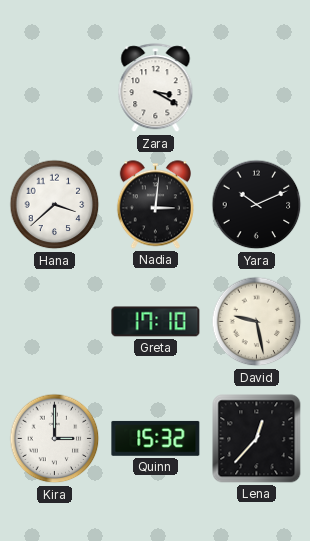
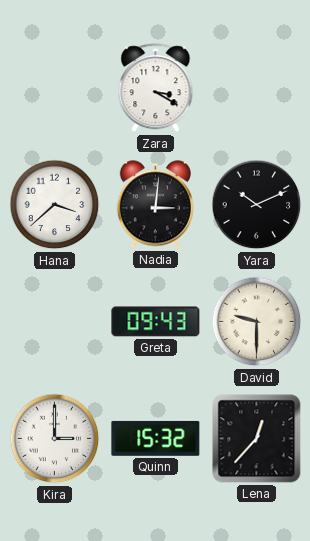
Greta: 17:10 -> 09:43
David: 9:28 -> 9:30
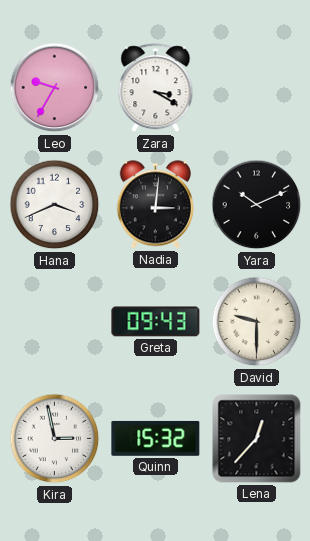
Leo: none -> 9:35
Hana: 3:38 -> 3:41
Kira: 3:00 -> 2:58
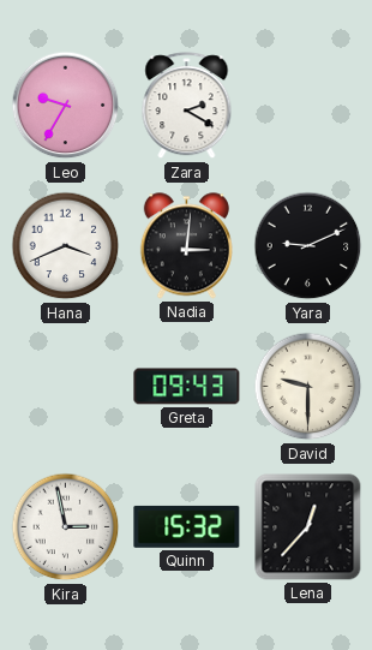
Zara: 3:20 -> 2:20
Yara: 10:11 -> 9:11
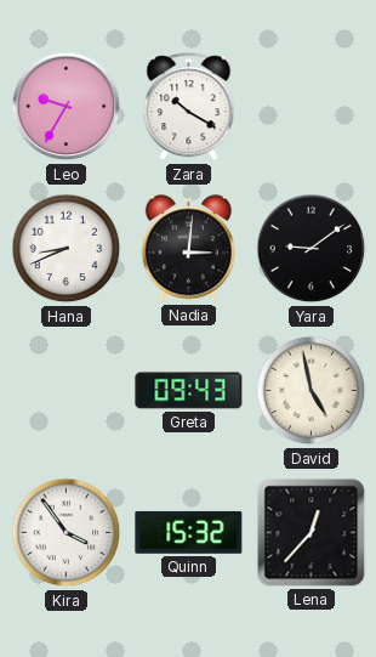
Zara: 2:20 -> 10:20
Hana: 3:41 -> 8:41
Yara: 9:11 -> 9:09
David: 9:30 -> 4:58
Kira: 2:58 -> 3:54
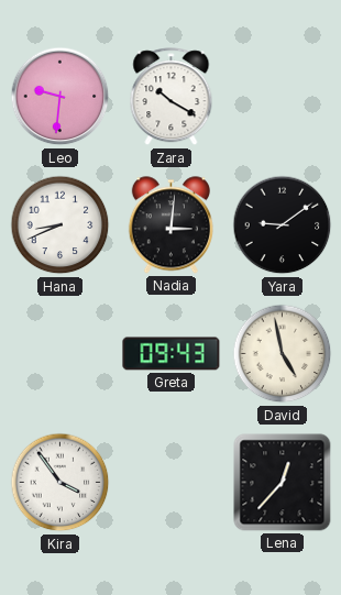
Leo: 9:35 -> 9:31
Quinn: 15:32 -> none
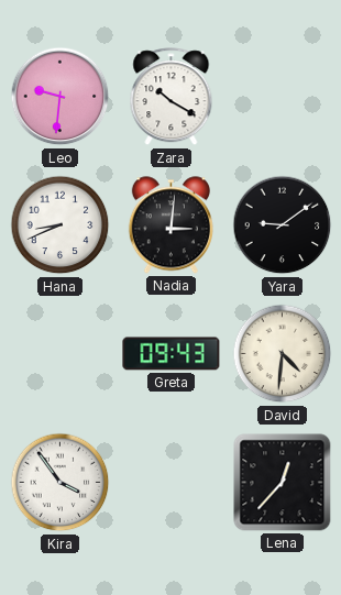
David: 4:58 -> 4:31
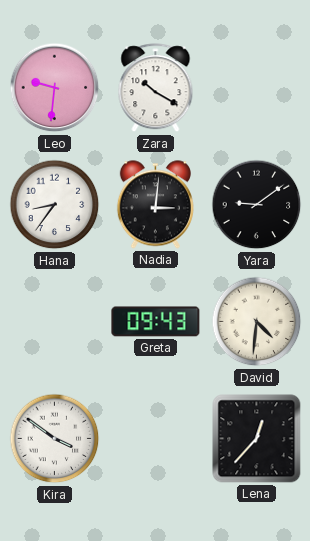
Hana: 8:41 -> 8:36
Kira: 3:54 -> 3:51
